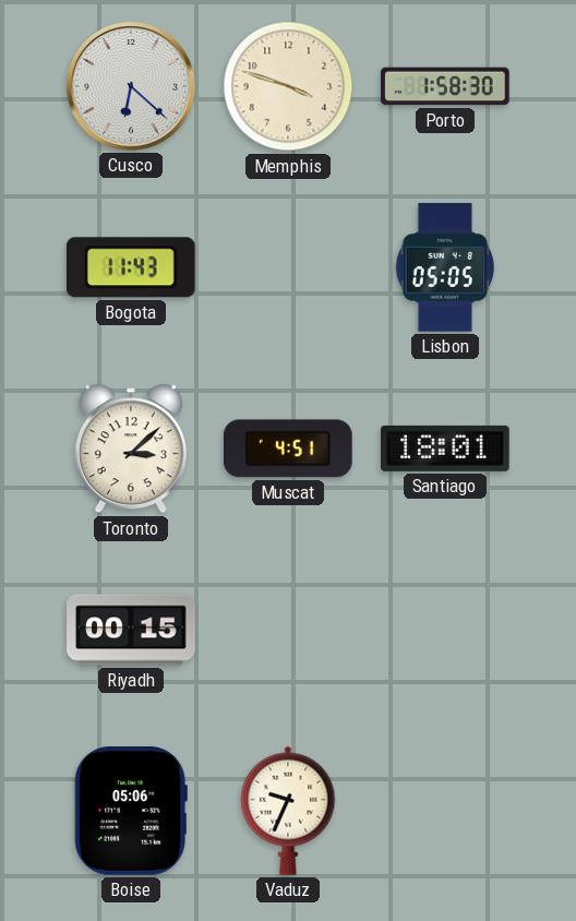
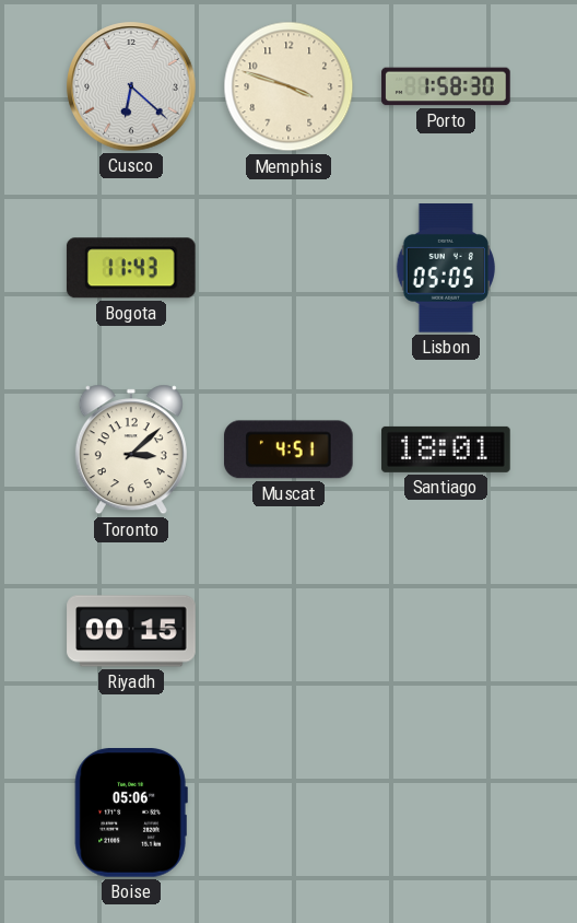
Vaduz: 9:34 -> none
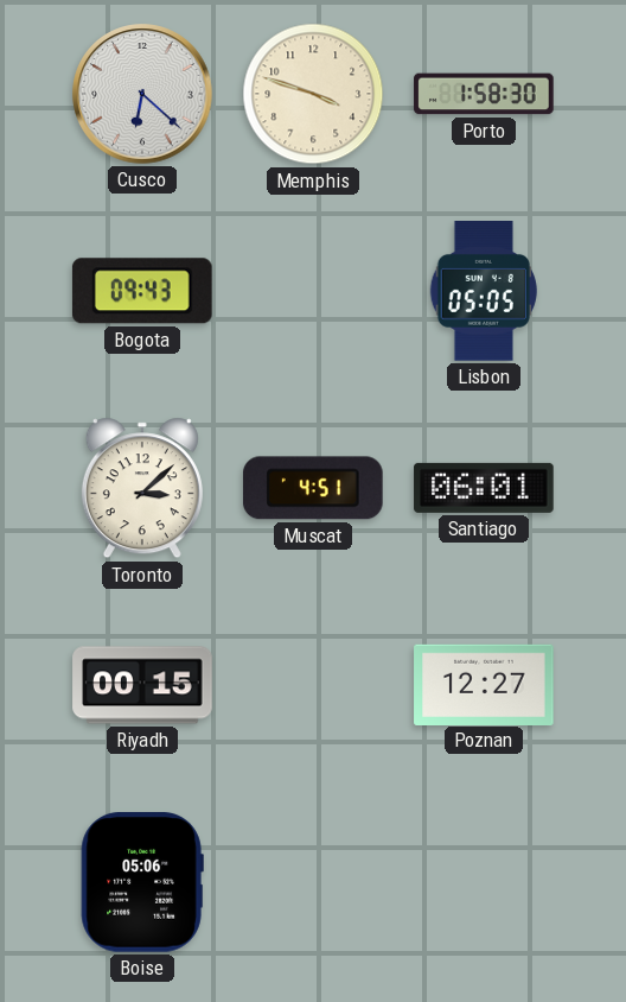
Bogota: 11:43 -> 09:43
Santiago: 18:01 -> 06:01
Poznan: none -> 12:27
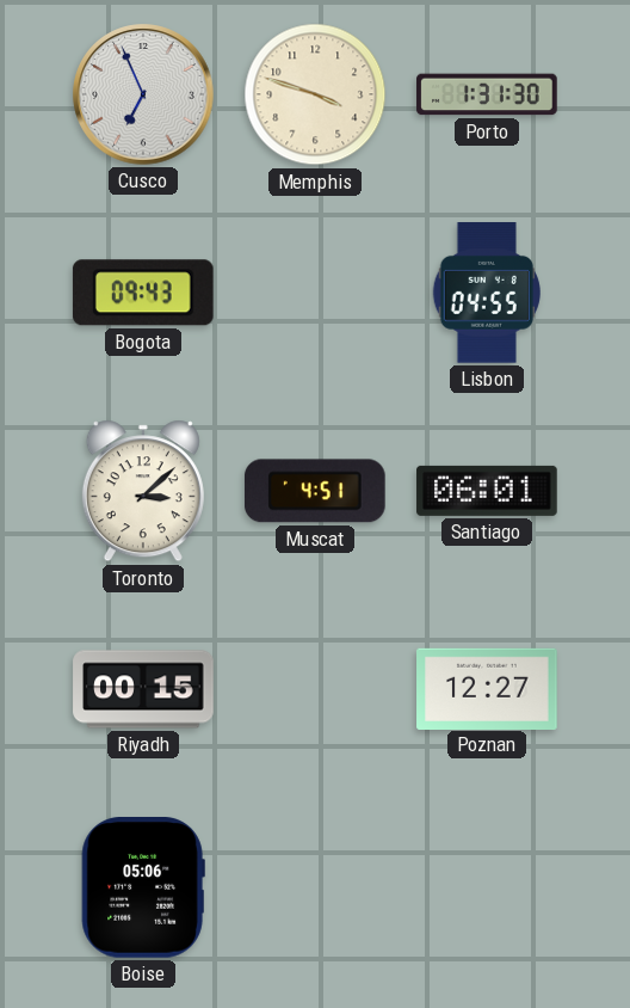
Cusco: 6:22 -> 6:56
Porto: 1:58 -> 1:31
Lisbon: 05:05 -> 04:55
